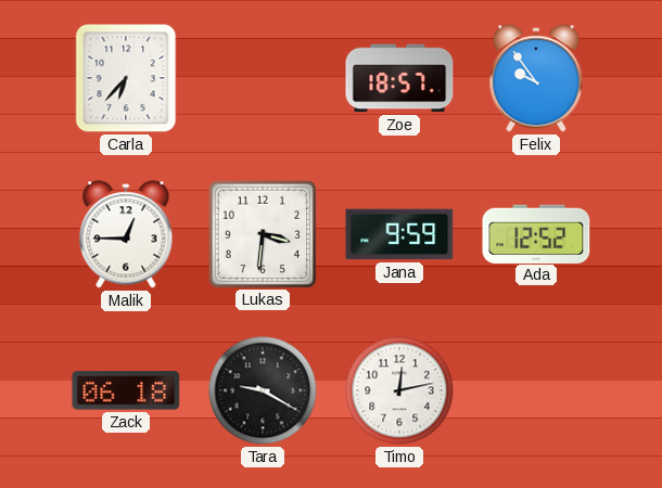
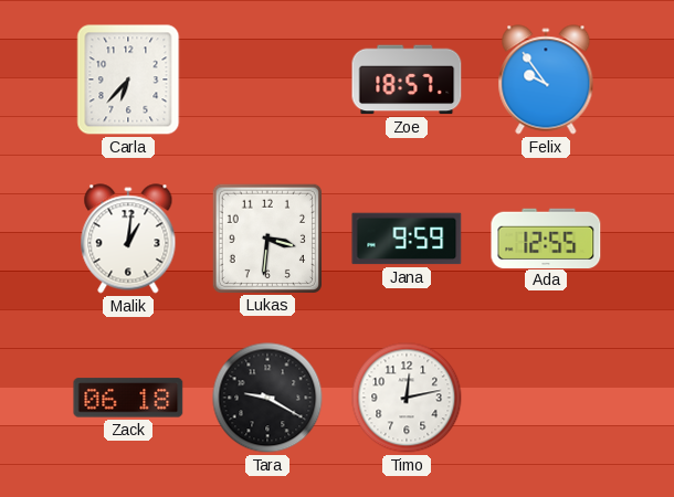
Malik: 12:45 -> 1:01
Ada: 12:52 -> 12:55
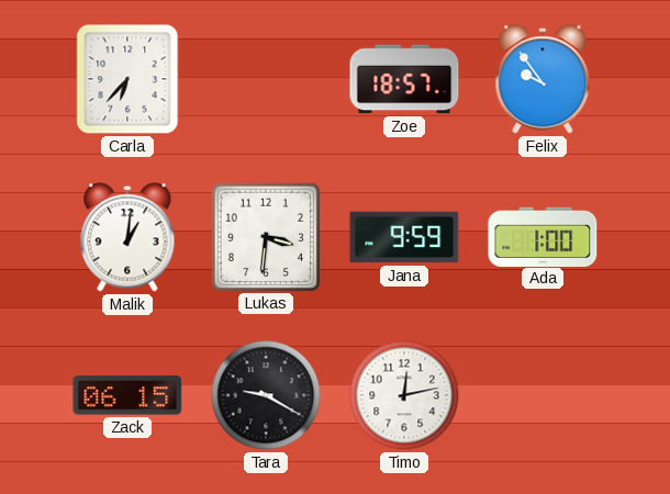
Ada: 12:55 -> 1:00
Zack: 06:18 -> 06:15
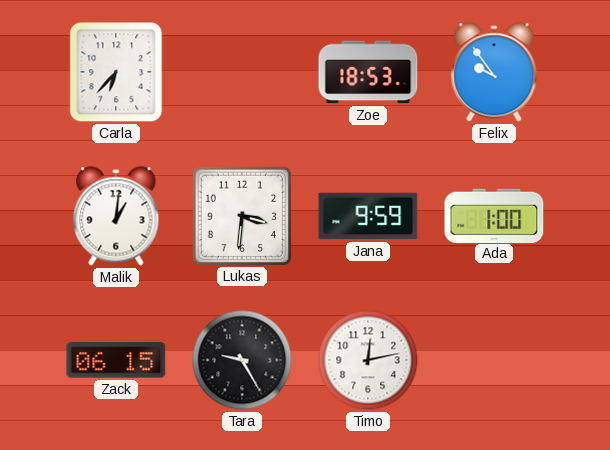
Zoe: 18:57 -> 18:53
Tara: 9:20 -> 9:25
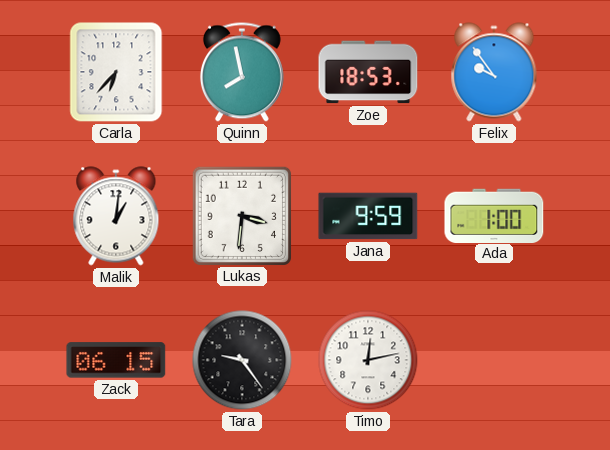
Quinn: none -> 7:58
Tara: 9:25 -> 9:24
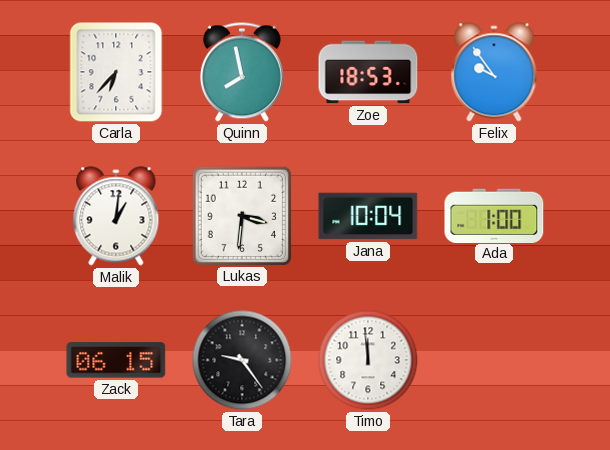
Jana: 9:59 -> 10:04
Timo: 12:13 -> 11:59
